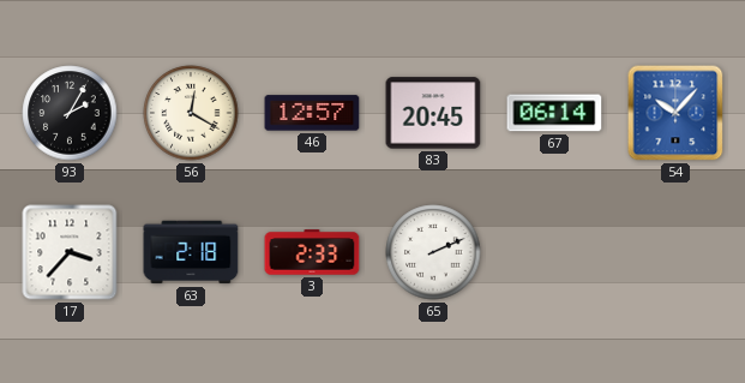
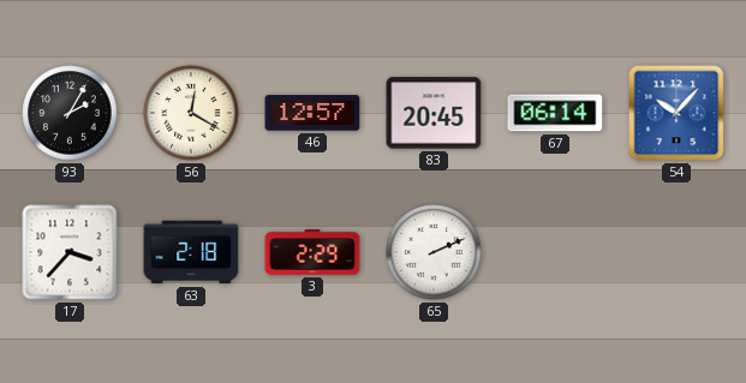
3: 2:33 -> 2:29
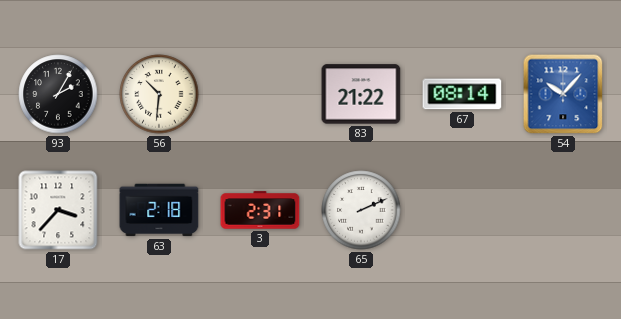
56: 12:20 -> 10:31
46: 12:57 -> none
83: 20:45 -> 21:22
67: 06:14 -> 08:14
3: 2:29 -> 2:31
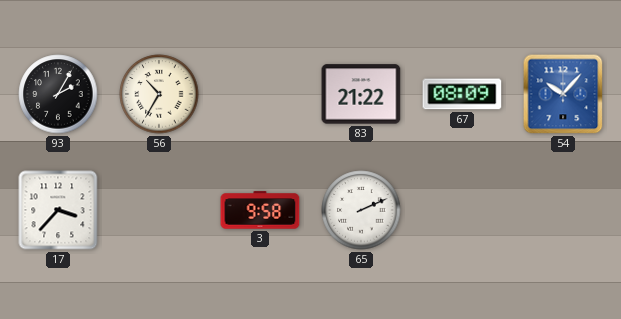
56: 10:31 -> 10:35
67: 08:14 -> 08:09
63: 2:18 -> none
3: 2:31 -> 9:58
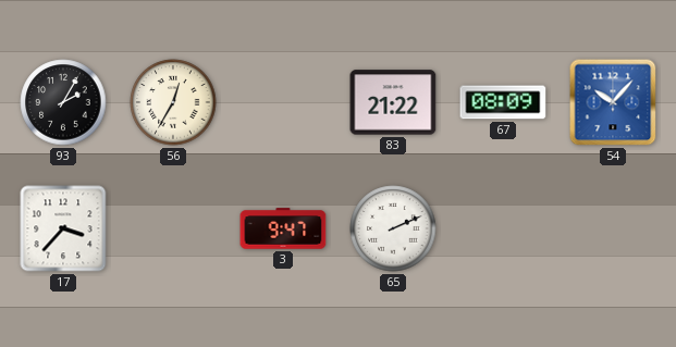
56: 10:35 -> 12:35
3: 9:58 -> 9:47
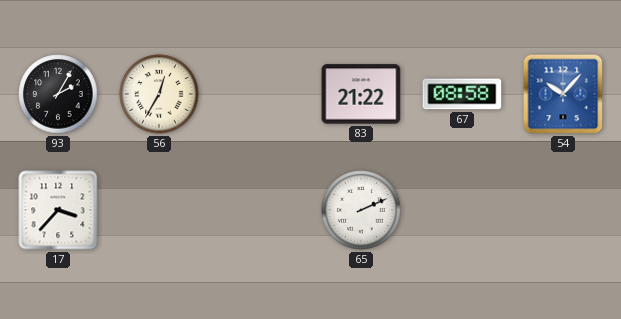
67: 08:09 -> 08:58
3: 9:47 -> none
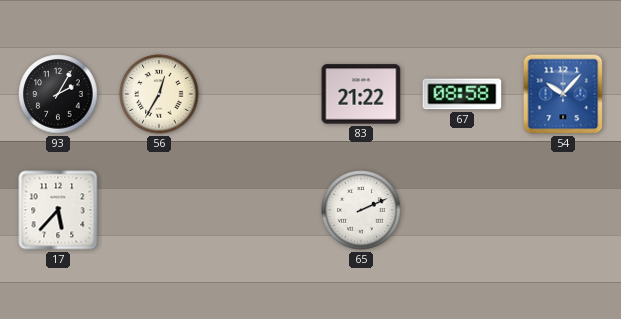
17: 3:37 -> 5:37
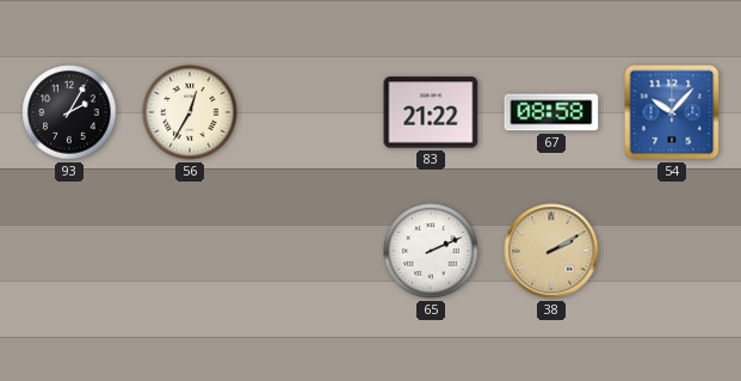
17: 5:37 -> none
38: none -> 2:10
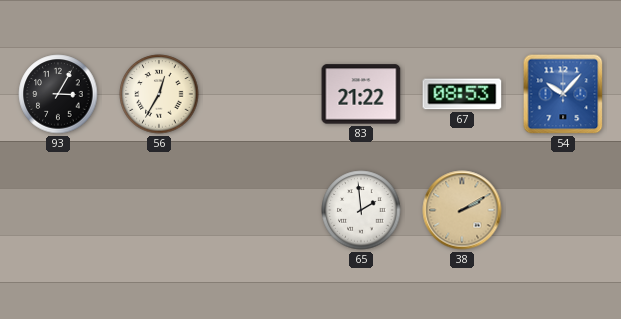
93: 2:05 -> 3:05
67: 08:58 -> 08:53
65: 2:11 -> 1:59
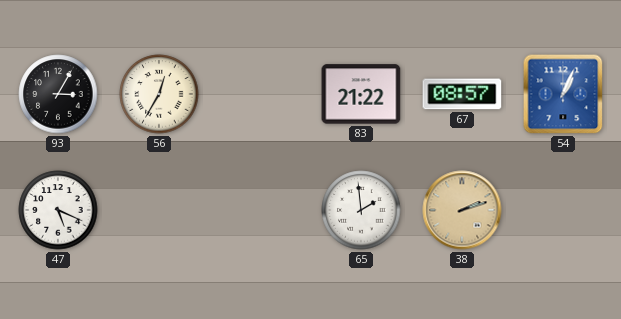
67: 08:53 -> 08:57
54: 10:07 -> 1:04
47: none -> 5:19
38: 2:10 -> 2:12
